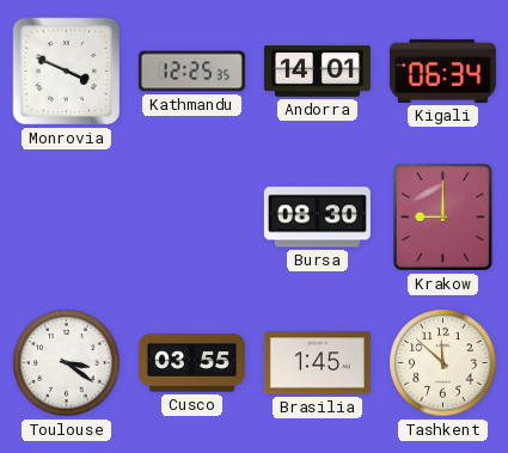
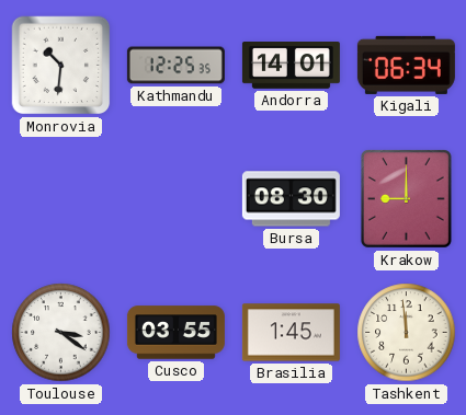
Monrovia: 3:49 -> 10:31
Tashkent: 11:52 -> 11:59
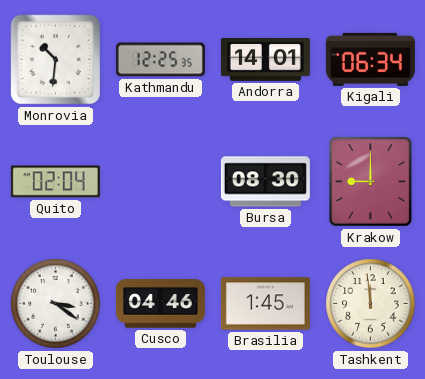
Quito: none -> 02:04
Cusco: 03:55 -> 04:46
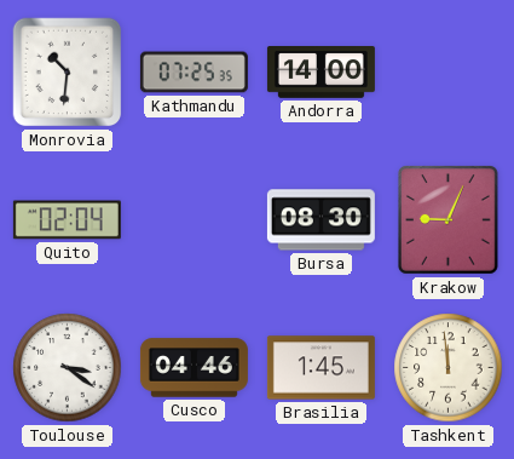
Kathmandu: 12:25 -> 07:25
Andorra: 14:01 -> 14:00
Kigali: 06:34 -> none
Krakow: 9:00 -> 9:04
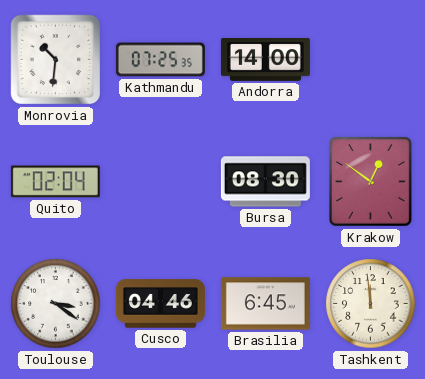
Krakow: 9:04 -> 12:51
Brasilia: 1:45 -> 6:45
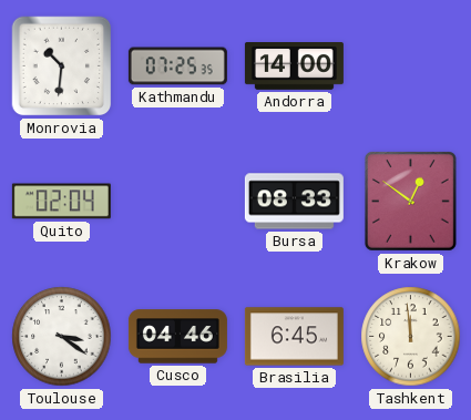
Bursa: 08:30 -> 08:33
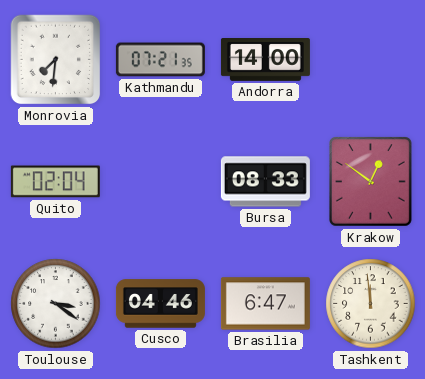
Monrovia: 10:31 -> 7:31
Kathmandu: 07:25 -> 07:21
Brasilia: 6:45 -> 6:47
